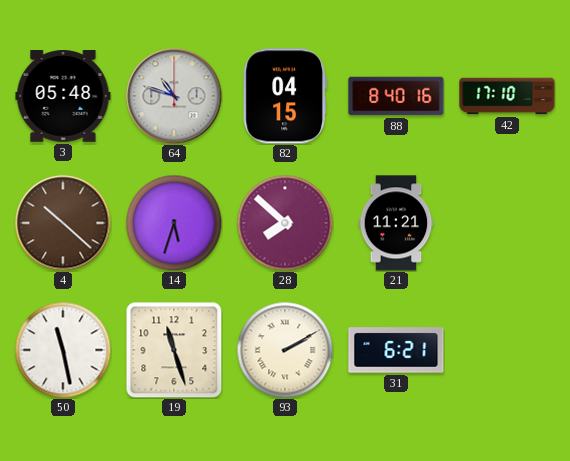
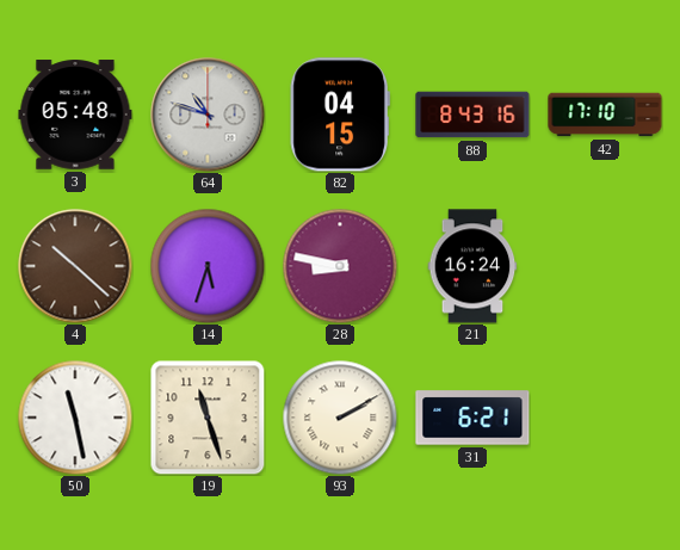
88: 8:40 -> 8:43
28: 7:52 -> 8:47
21: 11:21 -> 16:24
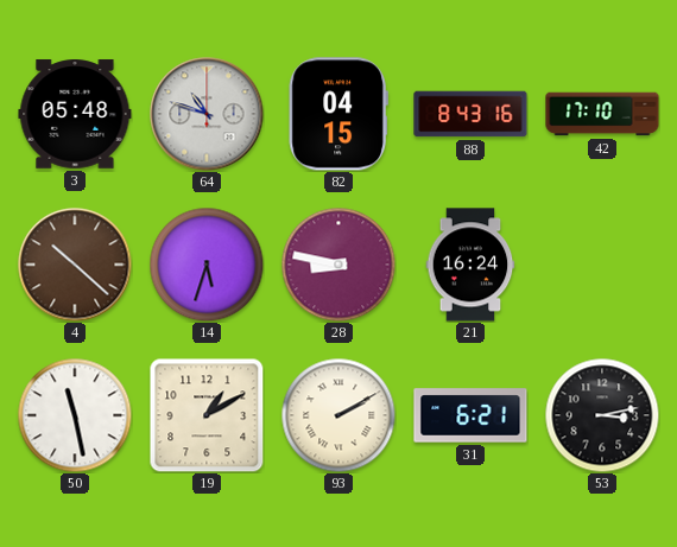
19: 11:27 -> 1:10
53: none -> 3:13
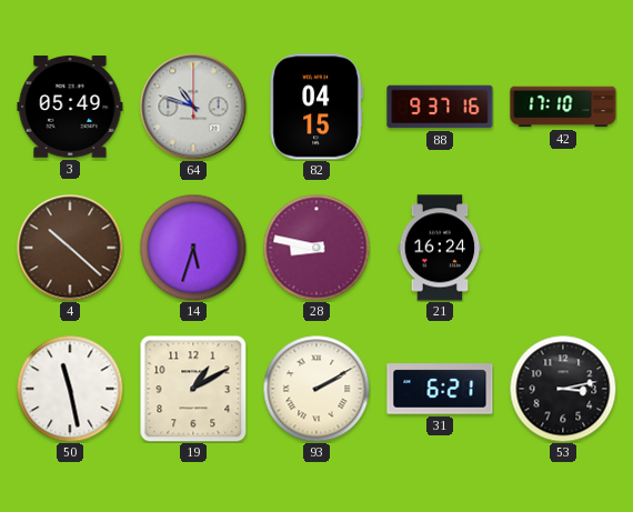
3: 05:48 -> 05:49
88: 8:43 -> 9:37
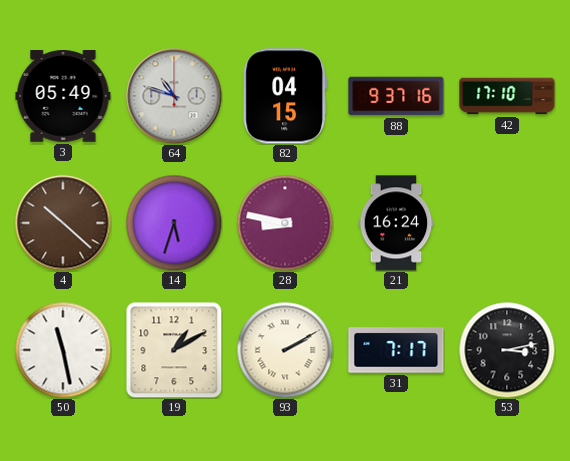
31: 6:21 -> 7:17
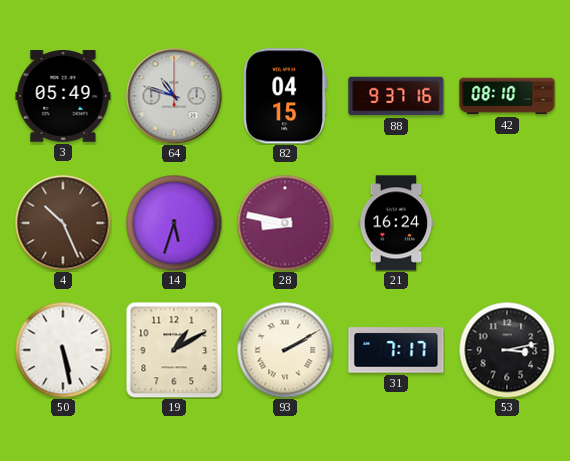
42: 17:10 -> 08:10
4: 10:22 -> 10:26
50: 11:28 -> 5:28
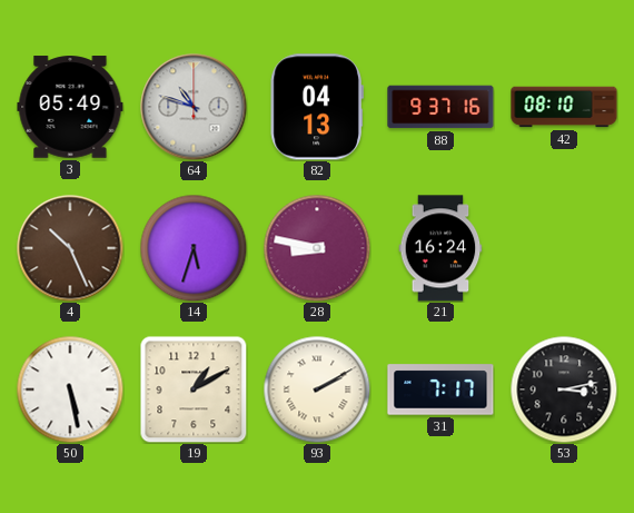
82: 04:15 -> 04:13
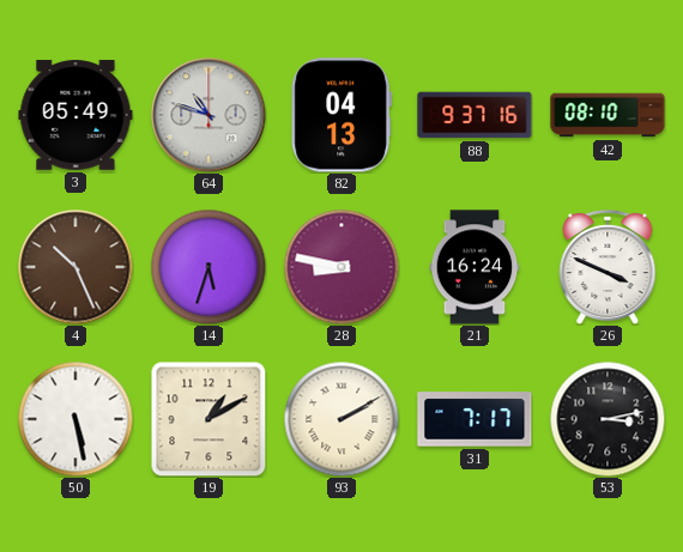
26: none -> 3:49
